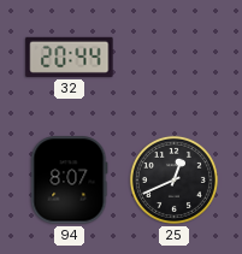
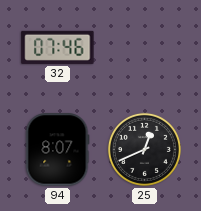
32: 20:44 -> 07:46
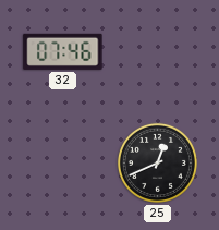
94: 8:07 -> none
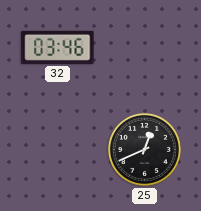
32: 07:46 -> 03:46
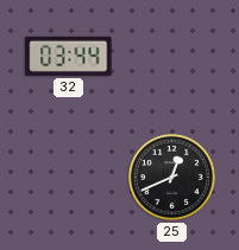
32: 03:46 -> 03:44
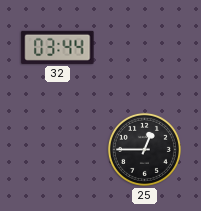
25: 12:41 -> 12:45
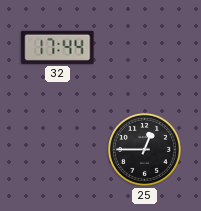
32: 03:44 -> 17:44
